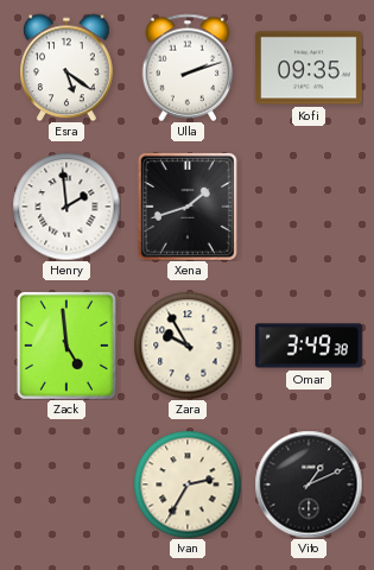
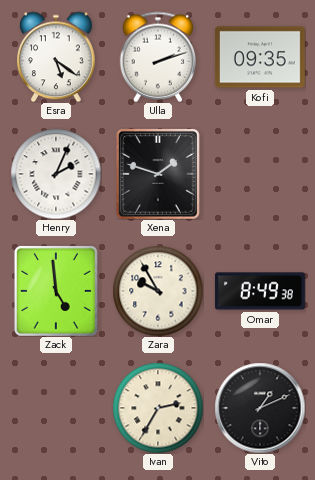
Henry: 1:59 -> 2:04
Xena: 1:42 -> 1:48
Omar: 3:49 -> 8:49
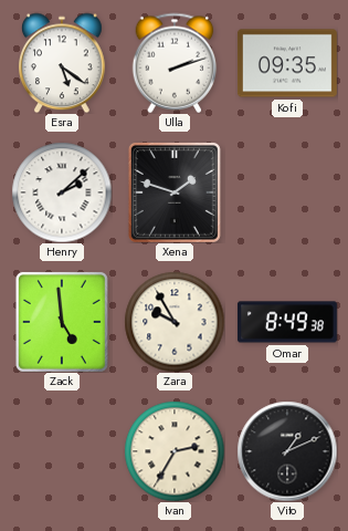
Henry: 2:04 -> 2:08
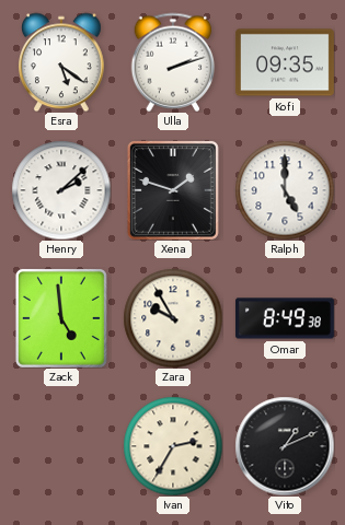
Ralph: none -> 5:00
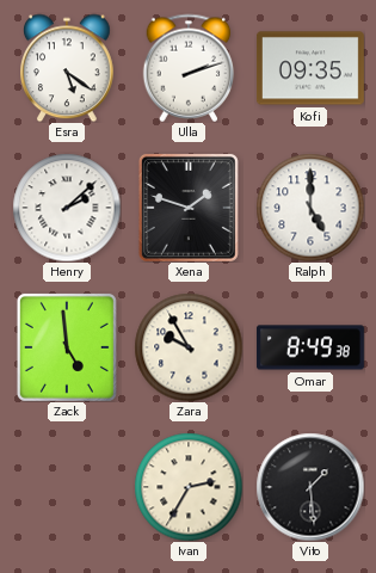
Vito: 1:11 -> 1:29
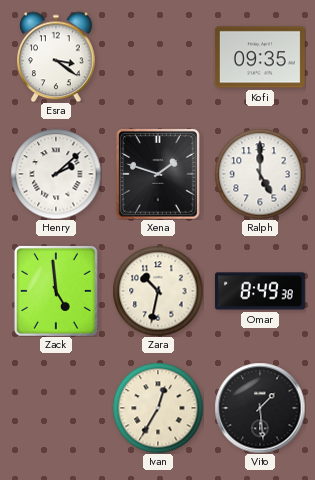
Esra: 5:21 -> 3:21
Ulla: 2:12 -> none
Zara: 9:55 -> 10:32
Ivan: 2:35 -> 12:35
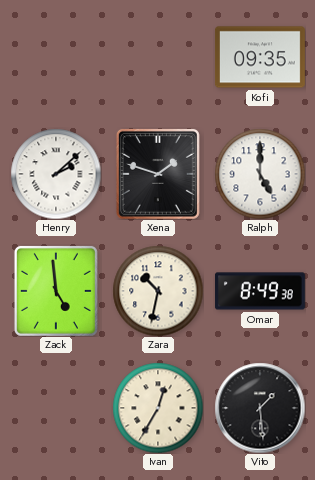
Esra: 3:21 -> none
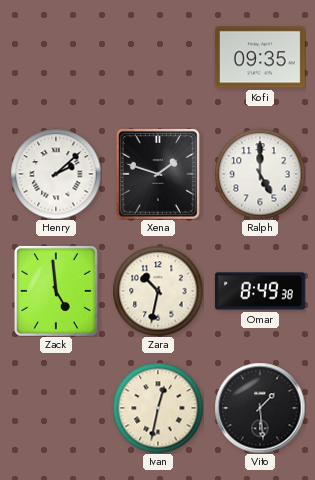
Ivan: 12:35 -> 12:32
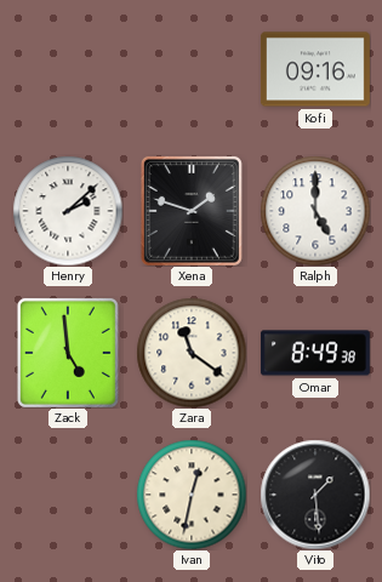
Kofi: 09:35 -> 09:16
Zara: 10:32 -> 11:21
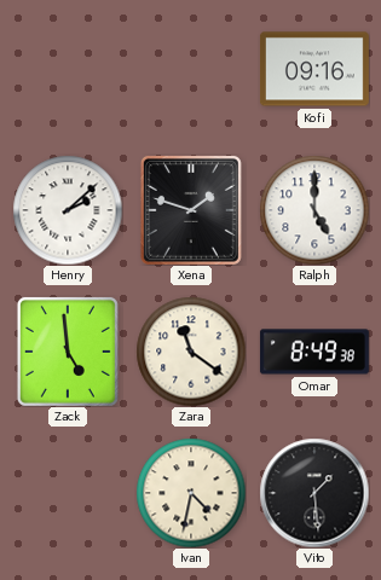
Ivan: 12:32 -> 4:32
